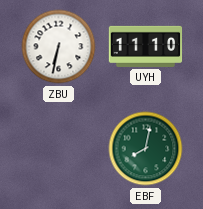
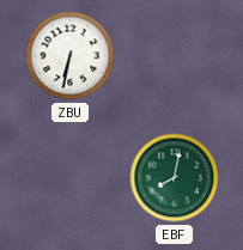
UYH: 11:10 -> none
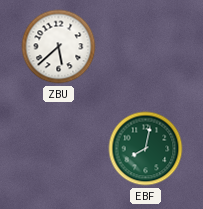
ZBU: 6:32 -> 5:38
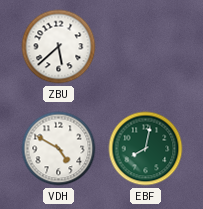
VDH: none -> 4:50
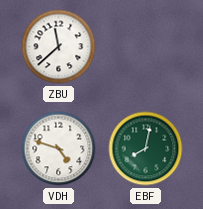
ZBU: 5:38 -> 11:38
VDH: 4:50 -> 4:48
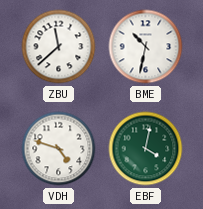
BME: none -> 10:32
EBF: 8:02 -> 4:02
